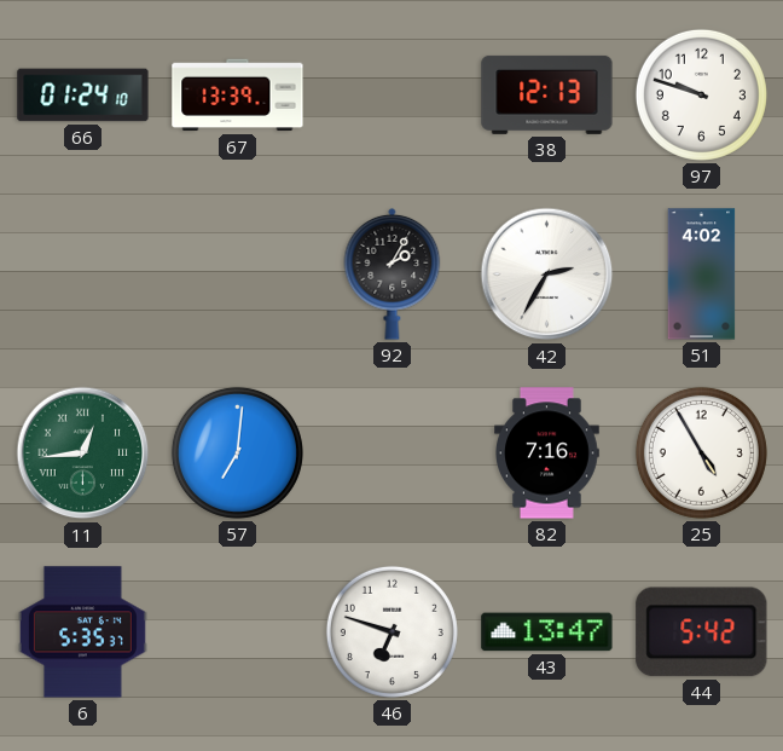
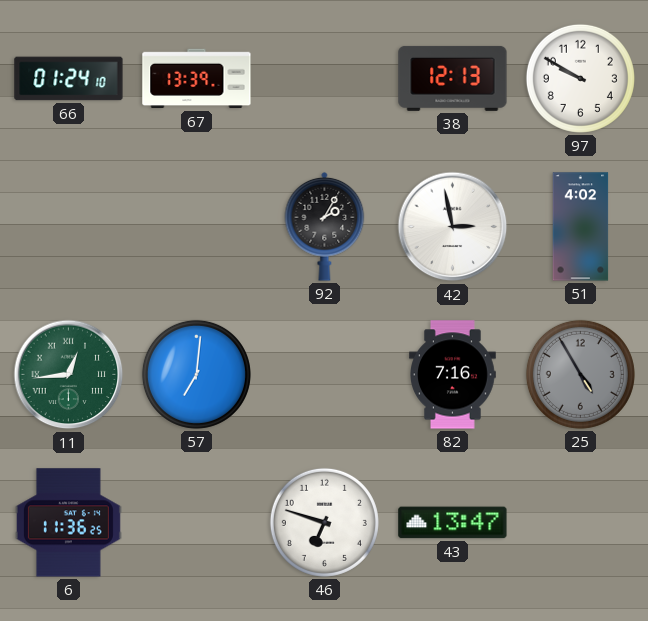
97: 9:48 -> 9:50
42: 2:35 -> 2:58
25 dial: white -> grey
6: 5:35 -> 11:36
44: 5:42 -> none
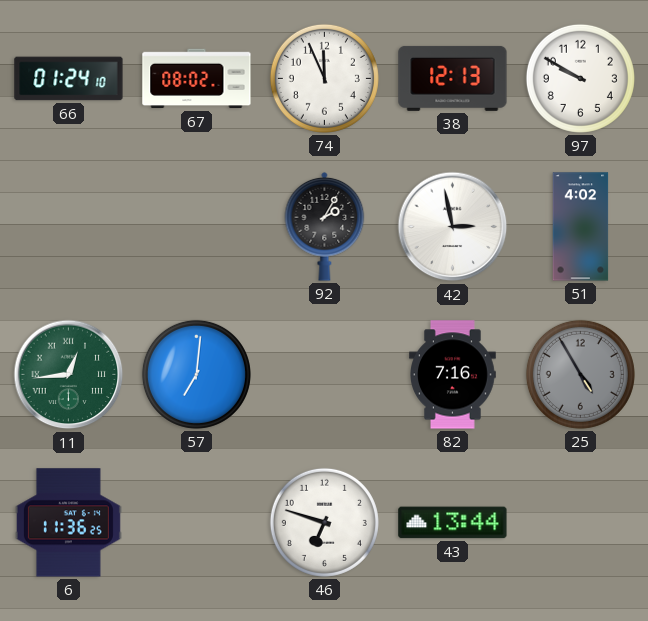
67: 13:39 -> 08:02
74: none -> 11:56
43: 13:47 -> 13:44
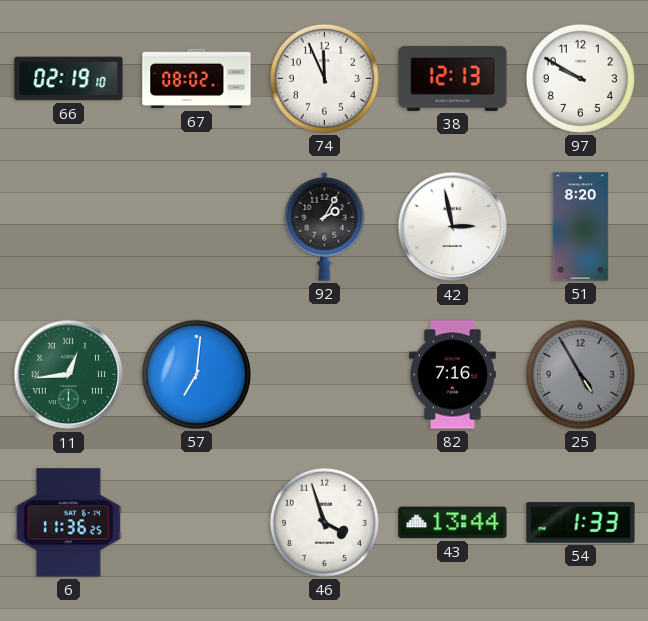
66: 01:24 -> 02:19
51: 4:02 -> 8:20
46: 6:48 -> 3:57
54: none -> 1:33
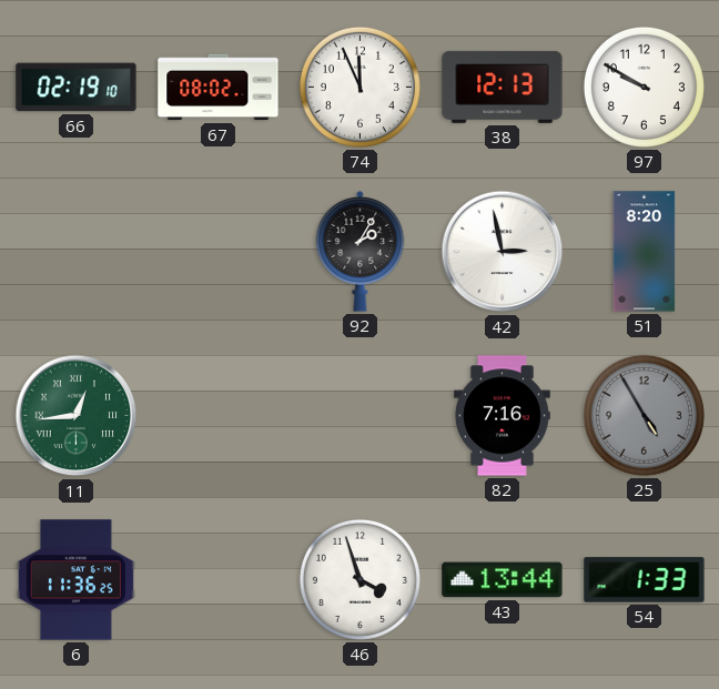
57: 7:01 -> none
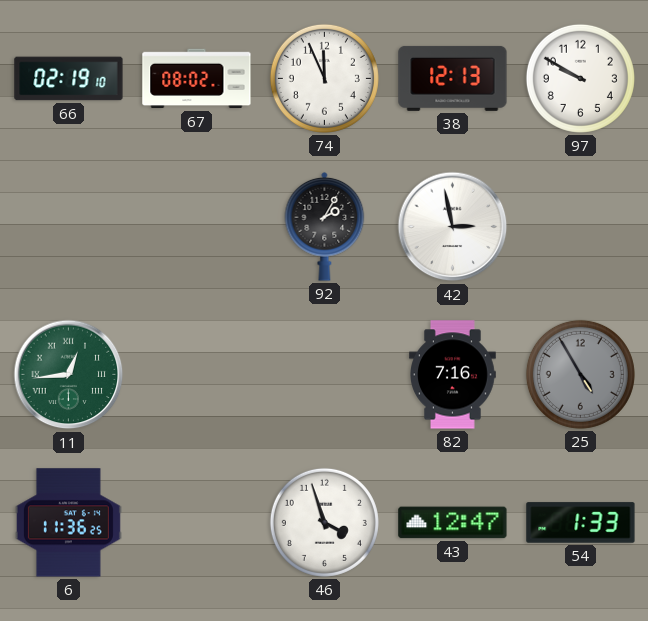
51: 8:20 -> none
43: 13:44 -> 12:47
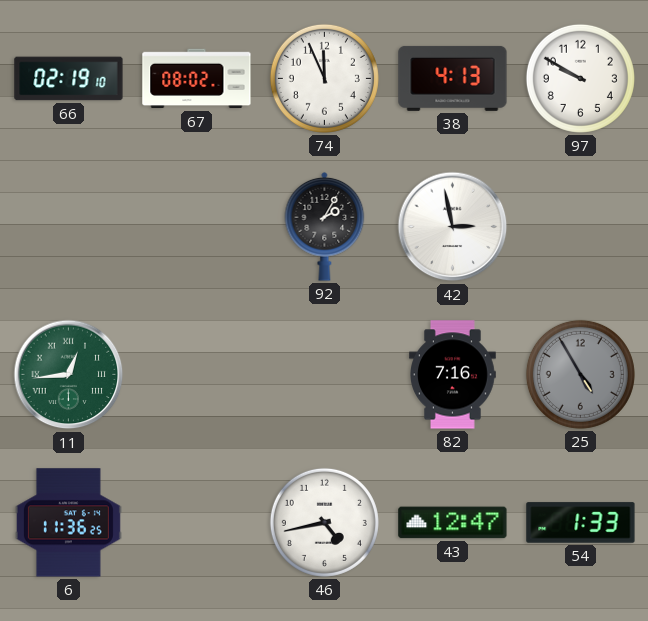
38: 12:13 -> 4:13
46: 3:57 -> 4:43
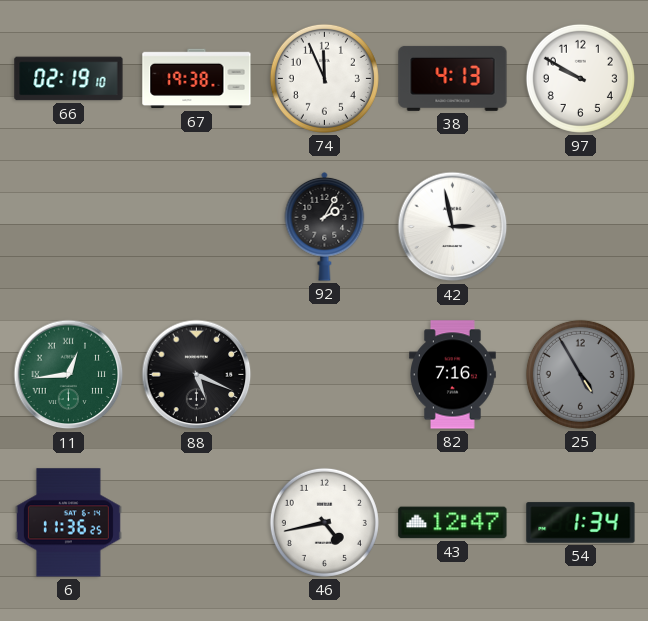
67: 08:02 -> 19:38
88: none -> 5:19
54: 1:33 -> 1:34
